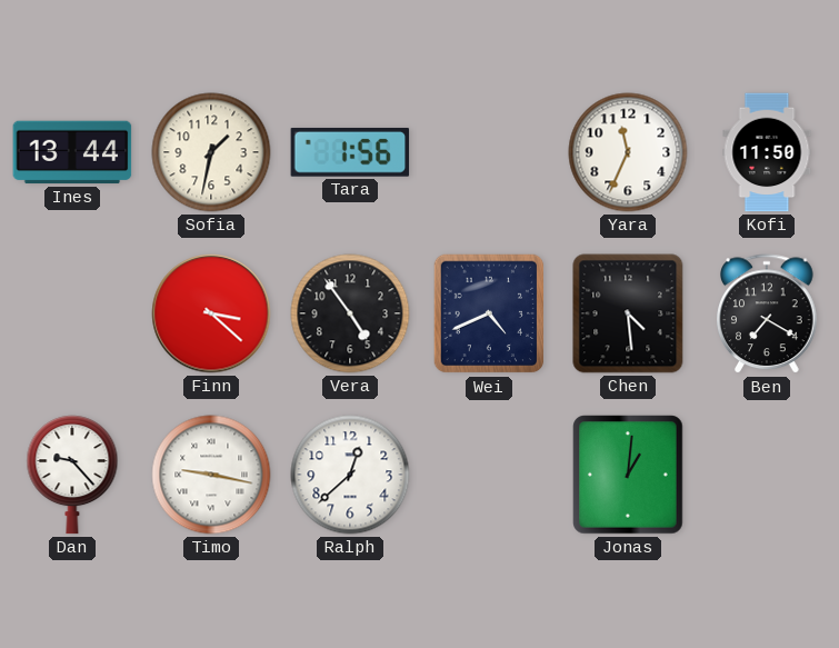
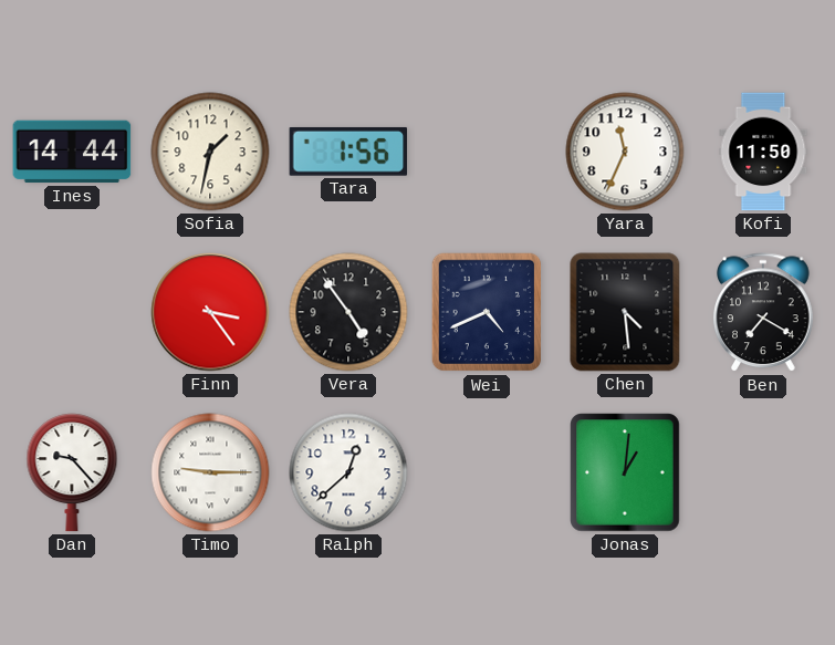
Ines: 13:44 -> 14:44
Finn: 3:22 -> 3:24
Timo: 9:17 -> 9:15
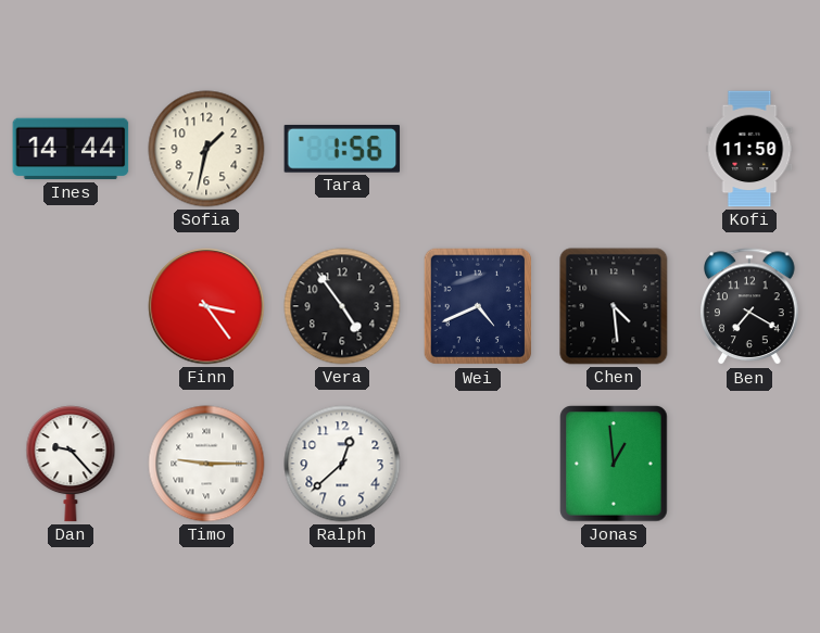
Yara: 11:34 -> none
Jonas: 1:01 -> 12:59
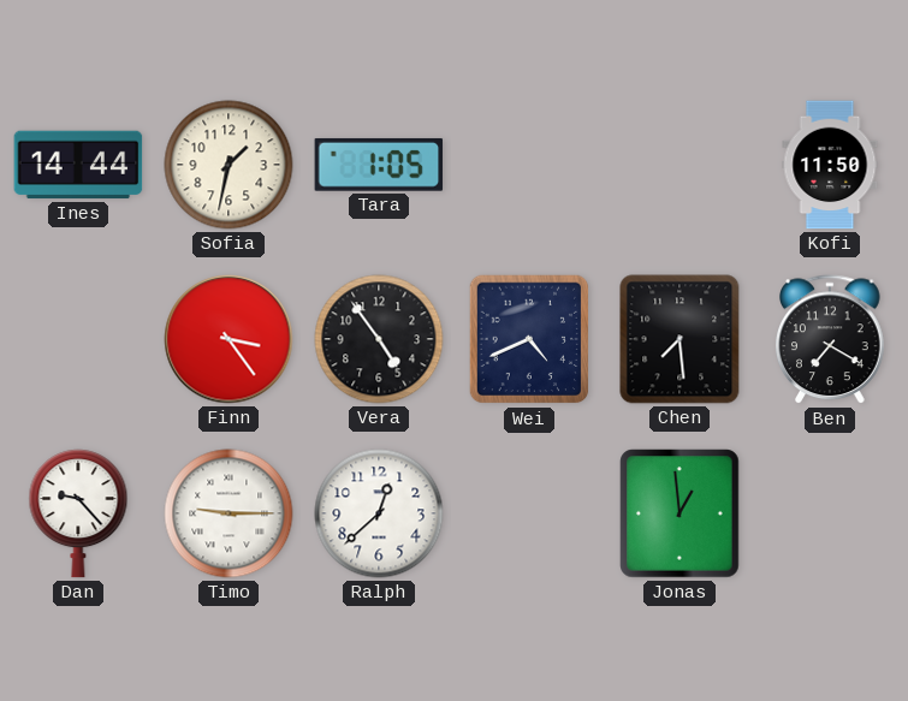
Tara: 1:56 -> 1:05
Chen: 4:29 -> 7:29
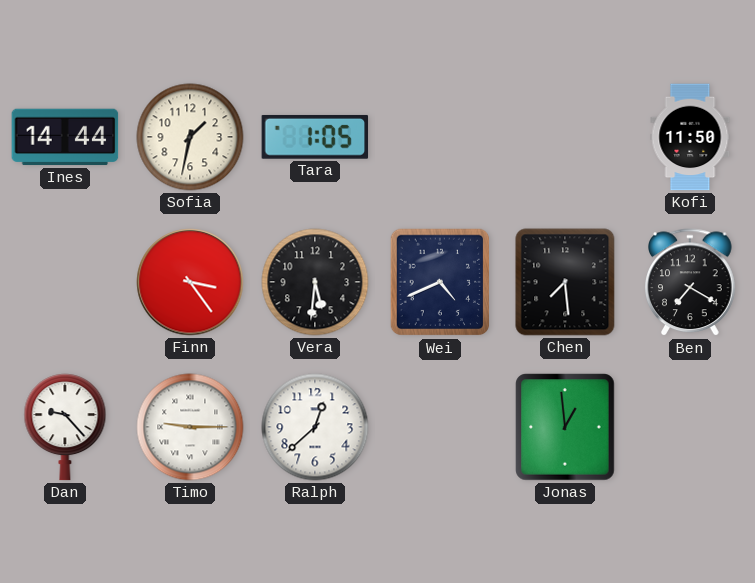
Vera: 4:54 -> 5:31
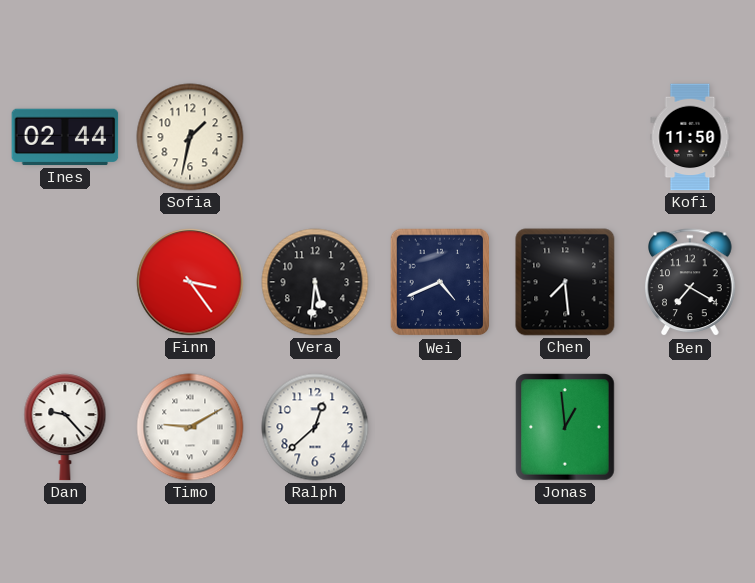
Ines: 14:44 -> 02:44
Tara: 1:05 -> none
Timo: 9:15 -> 9:10
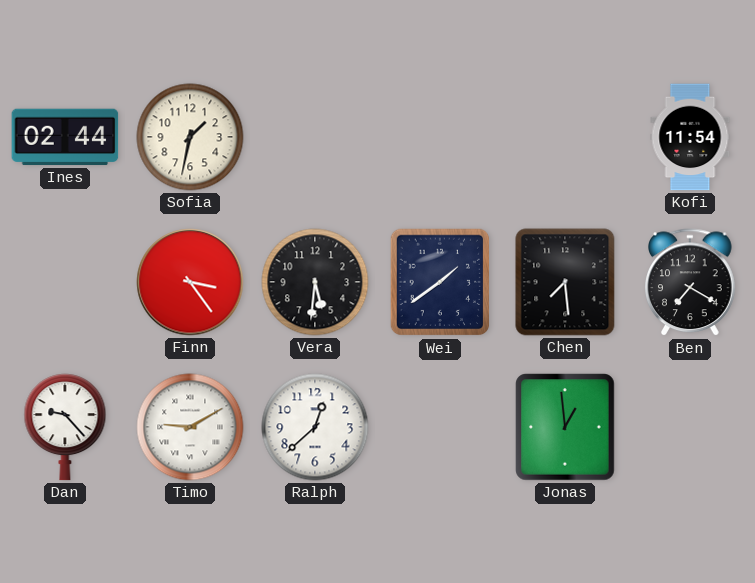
Kofi: 11:50 -> 11:54
Wei: 4:41 -> 1:39
